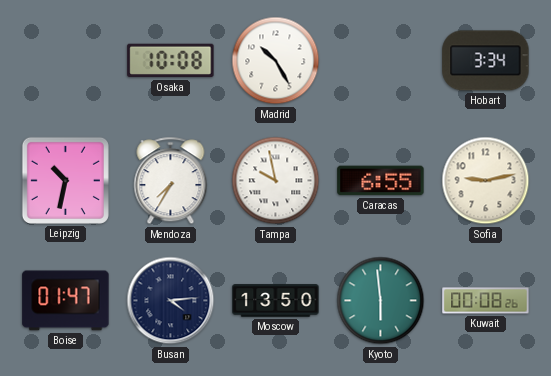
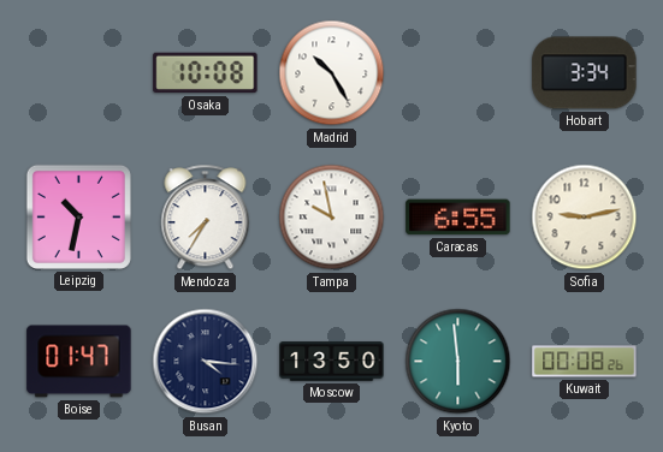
Busan: 4:14 -> 4:16
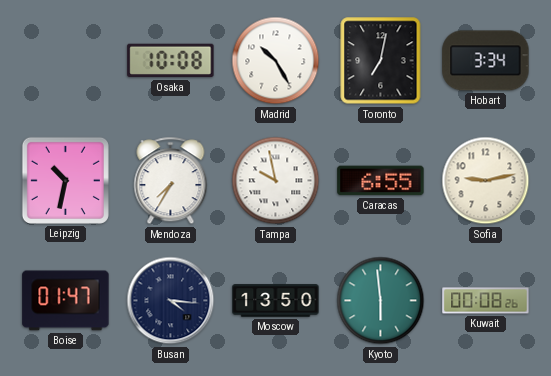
Toronto: none -> 7:02
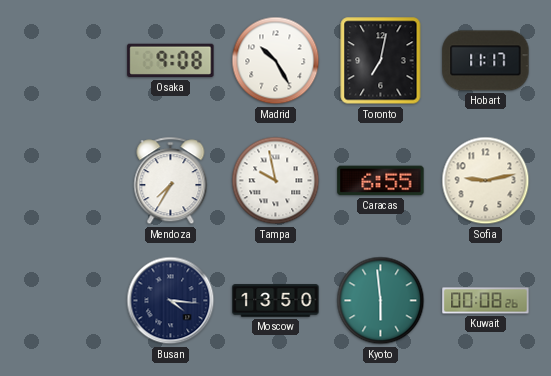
Osaka: 10:08 -> 9:08
Hobart: 3:34 -> 11:17
Leipzig: 10:32 -> none
Boise: 01:47 -> none
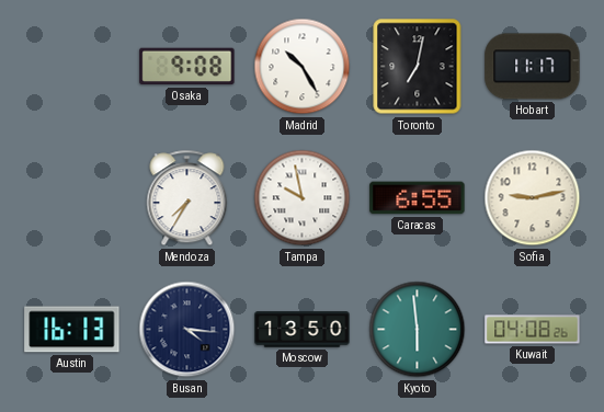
Austin: none -> 16:13
Kuwait: 00:08 -> 04:08
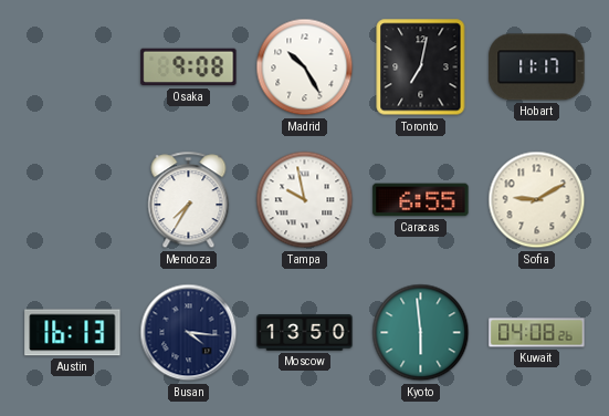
Sofia: 9:13 -> 9:10
